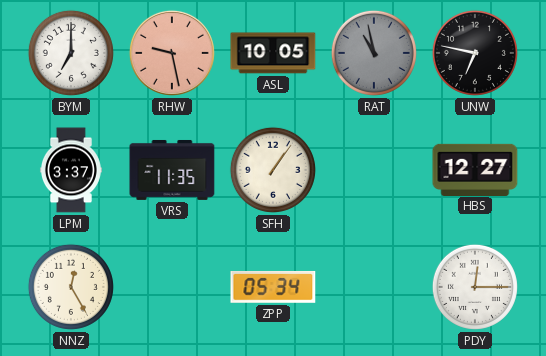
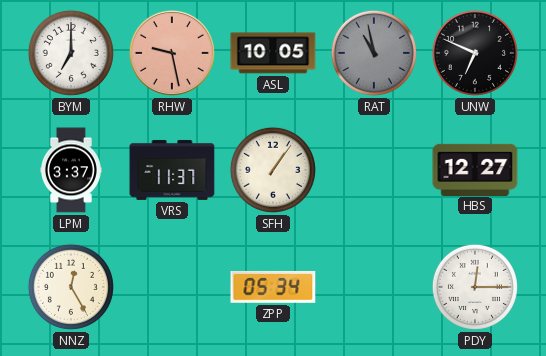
UNW: 6:47 -> 6:49
VRS: 11:35 -> 11:37
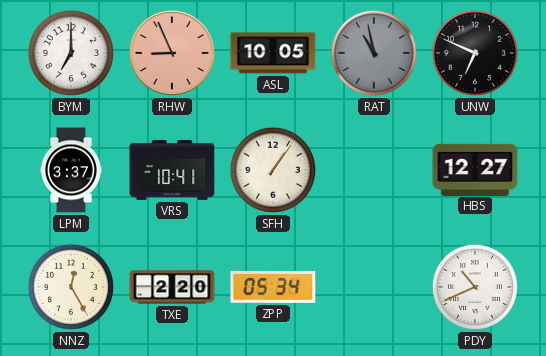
RHW: 9:28 -> 8:56
VRS: 11:37 -> 10:41
TXE: none -> 2:20
PDY: 12:15 -> 10:41
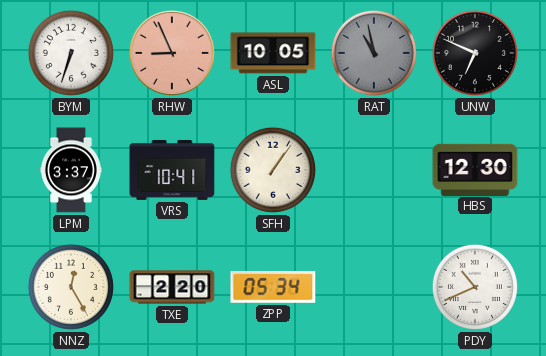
BYM: 7:00 -> 6:33
HBS: 12:27 -> 12:30
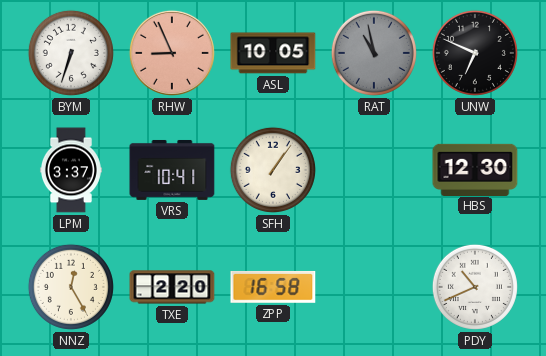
ZPP: 05:34 -> 16:58
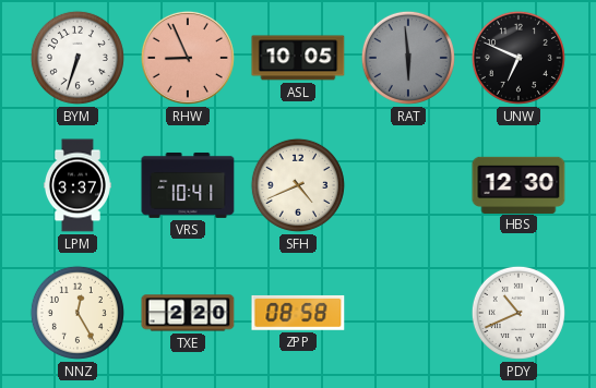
RAT: 10:58 -> 5:59
SFH: 1:06 -> 4:41
ZPP: 16:58 -> 08:58
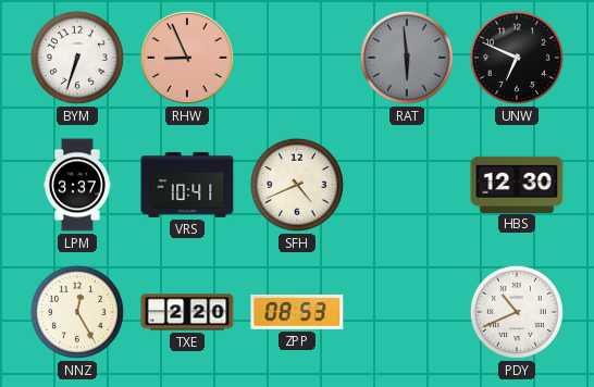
ASL: 10:05 -> none
ZPP: 08:58 -> 08:53
